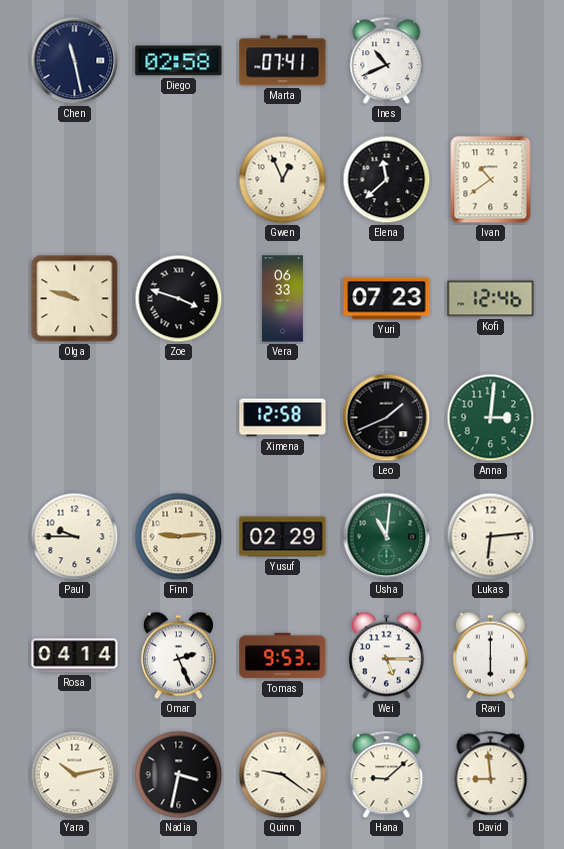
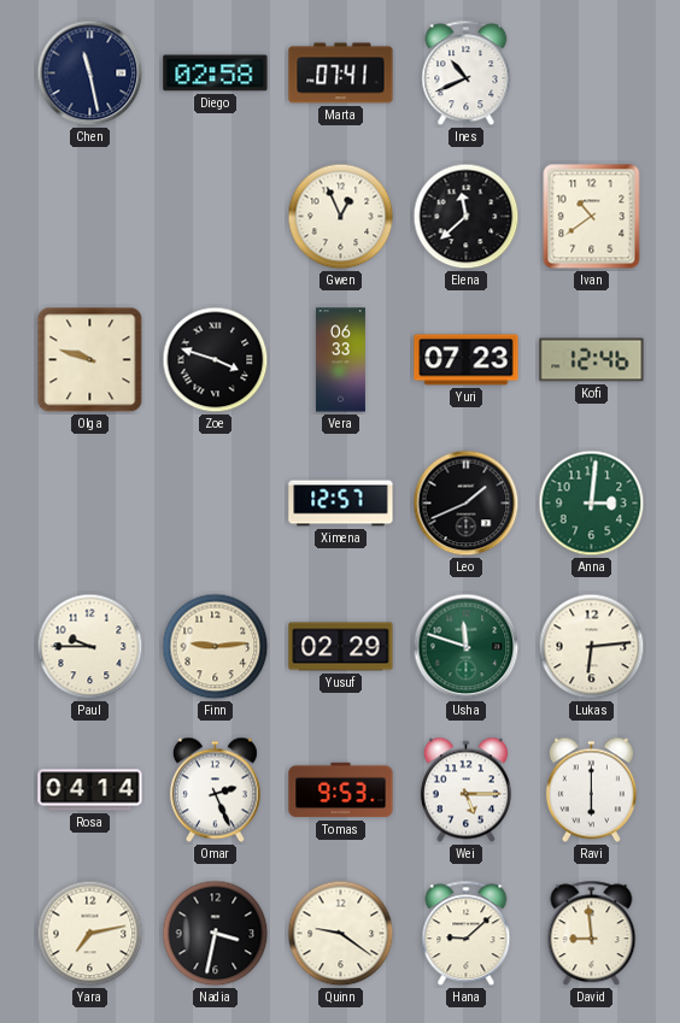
Ximena: 12:58 -> 12:57
Usha: 11:01 -> 11:48
Yara: 10:13 -> 7:13
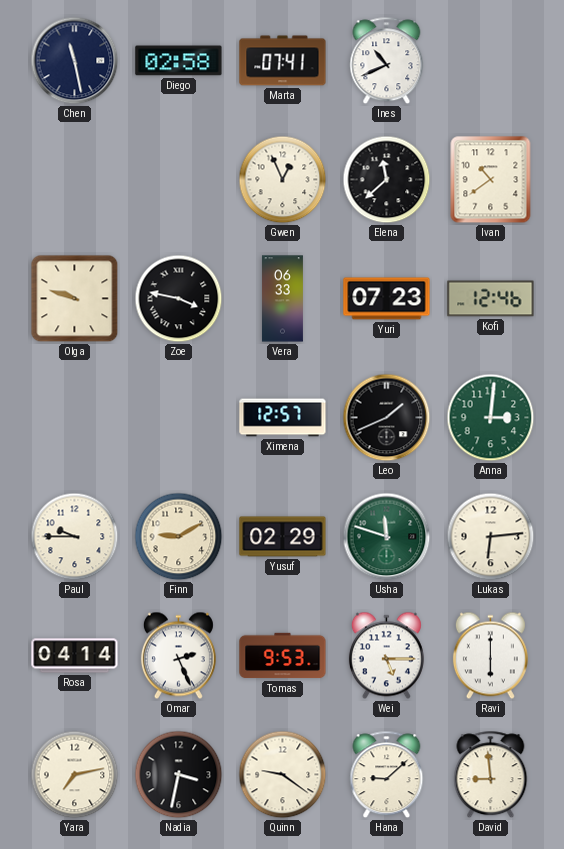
Zoe: 3:48 -> 3:47
Finn: 9:14 -> 9:10
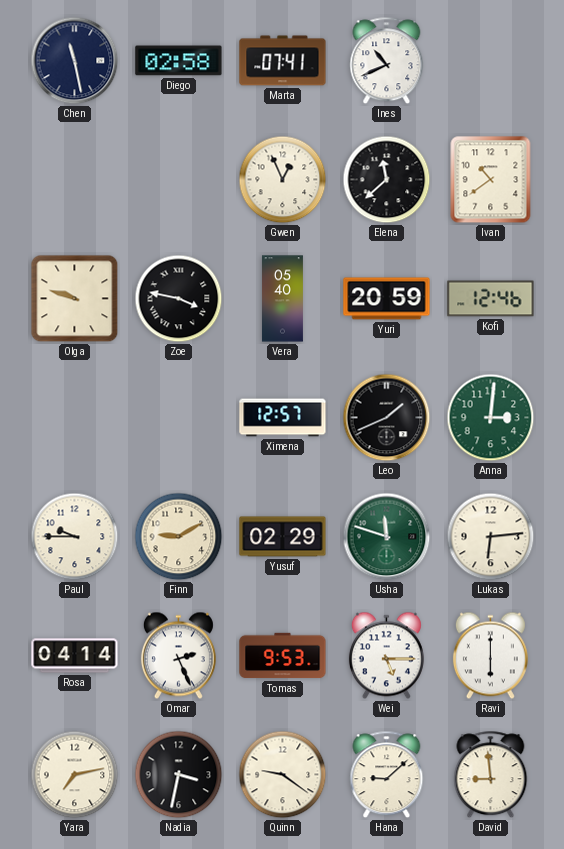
Vera: 06:33 -> 05:40
Yuri: 07:23 -> 20:59
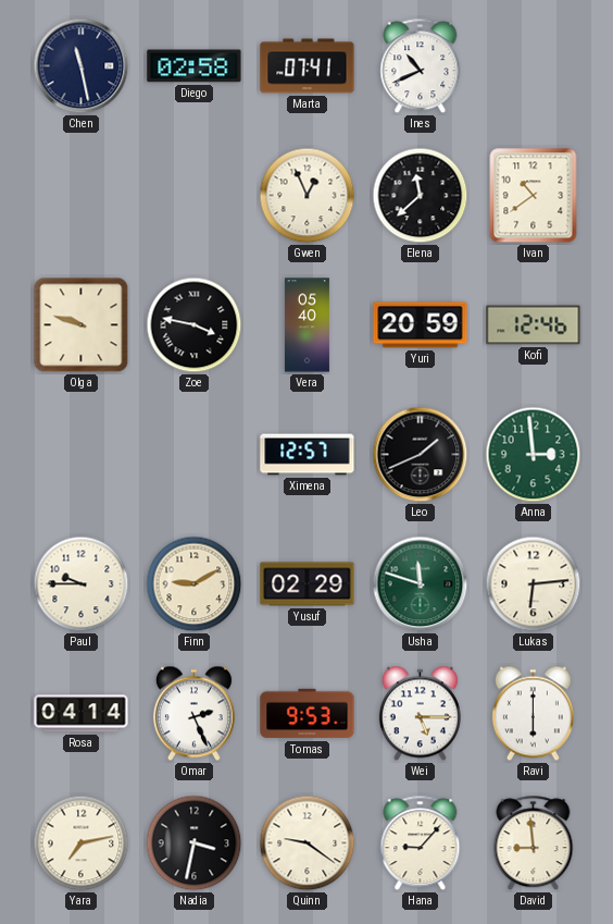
Anna: 3:01 -> 2:59
Hana: 9:08 -> 9:07
